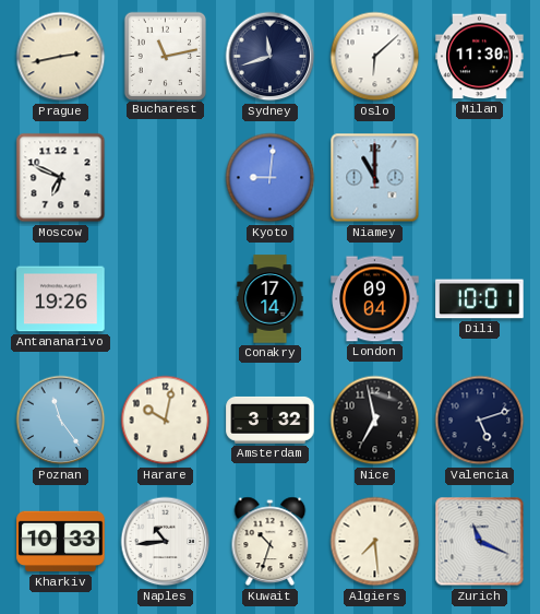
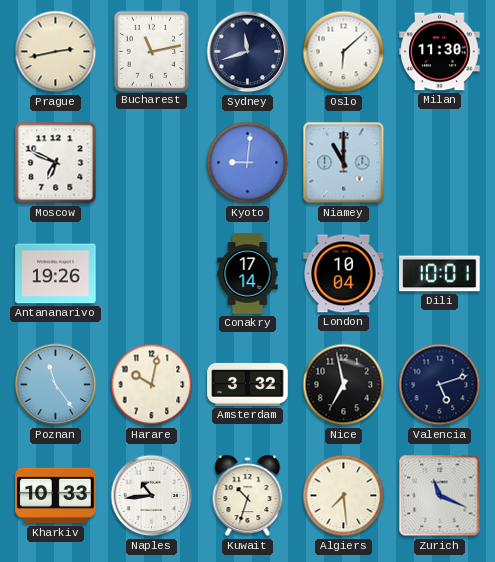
London: 09:04 -> 10:04
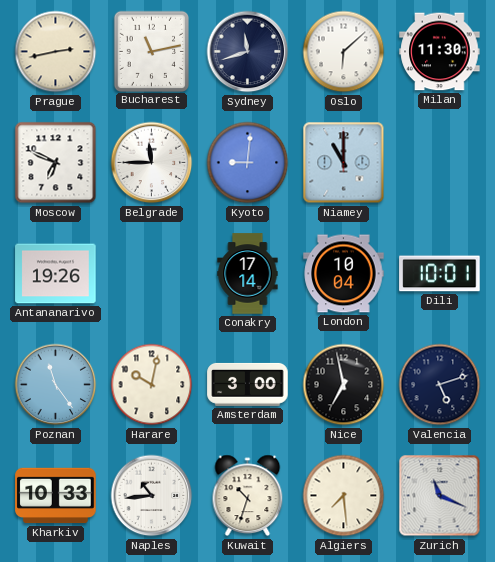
Belgrade: none -> 11:45
Amsterdam: 3:32 -> 3:00
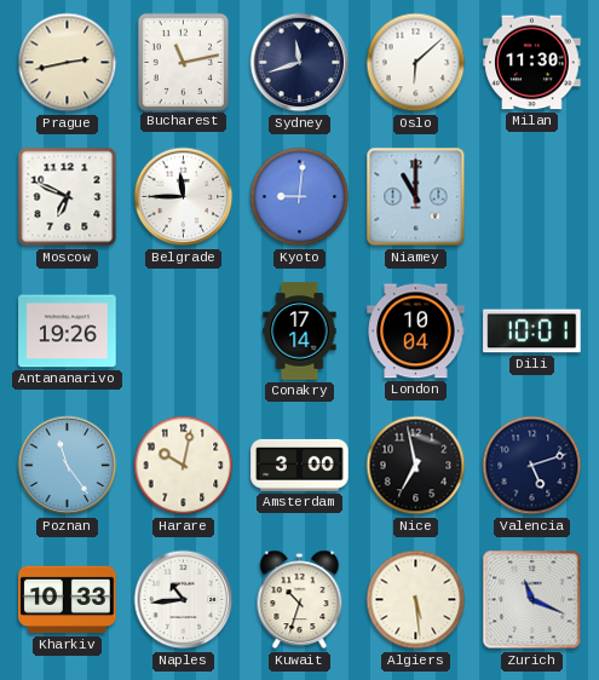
Algiers: 7:29 -> 5:29
